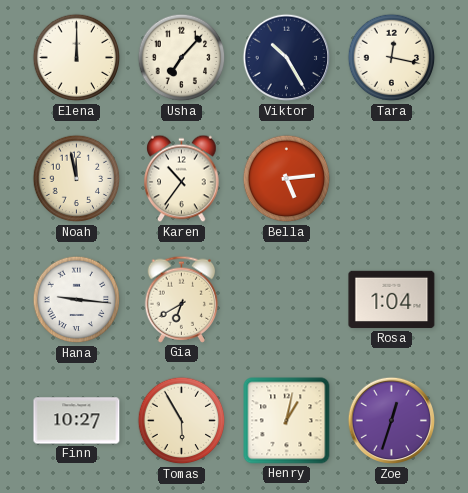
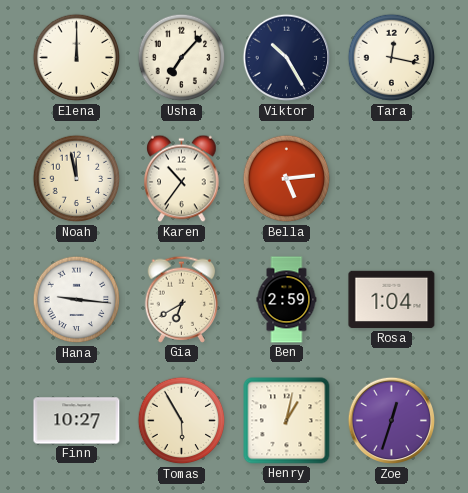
Ben: none -> 2:59
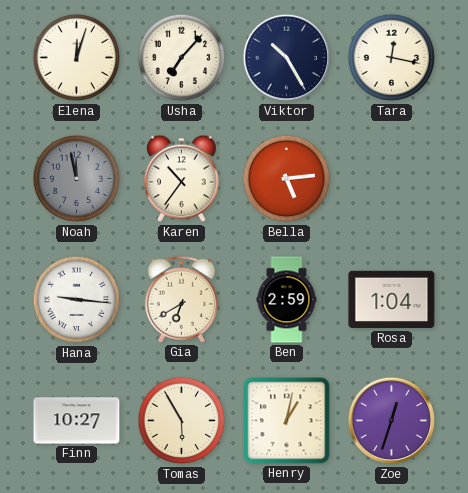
Elena: 12:00 -> 12:03
Noah dial: cream -> grey
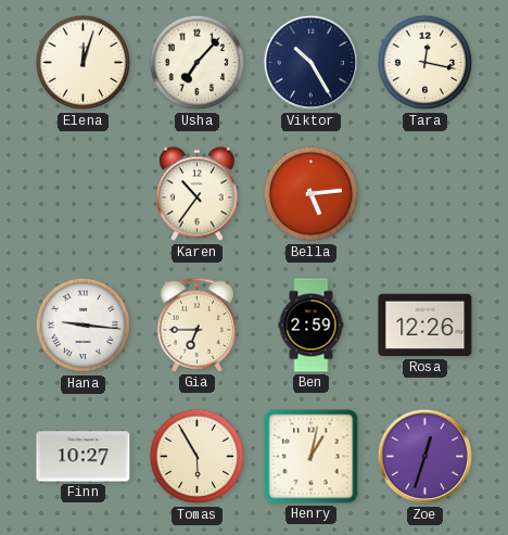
Noah: 11:58 -> none
Gia: 6:40 -> 6:45
Rosa: 1:04 -> 12:26
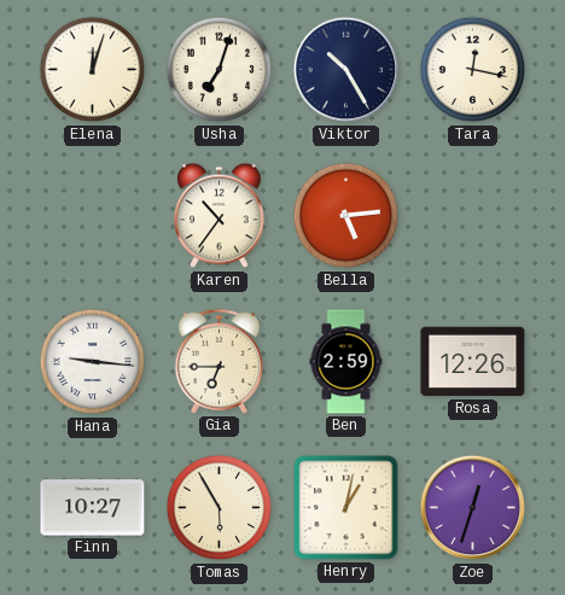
Usha: 7:07 -> 7:03
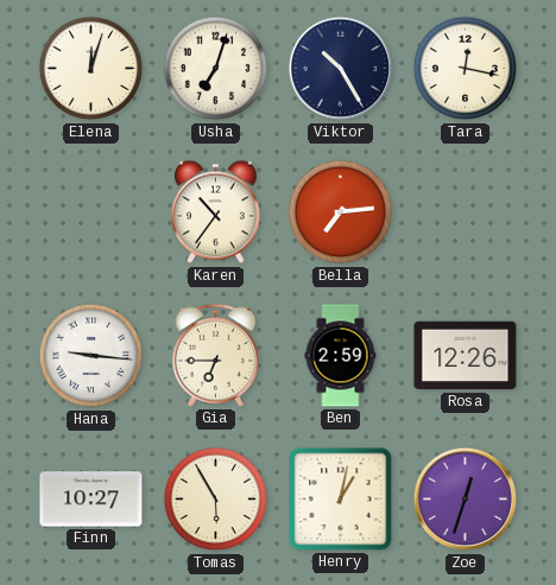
Bella: 5:14 -> 7:14
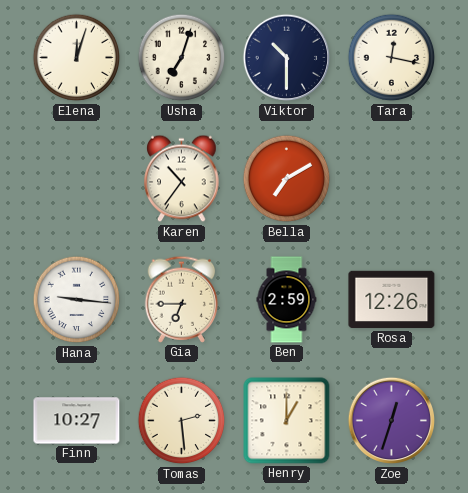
Viktor: 10:25 -> 10:30
Bella: 7:14 -> 7:10
Tomas: 5:55 -> 2:29
Henry: 1:02 -> 1:00
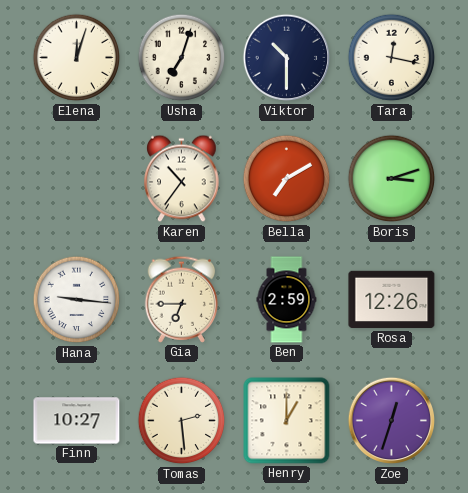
Boris: none -> 3:12
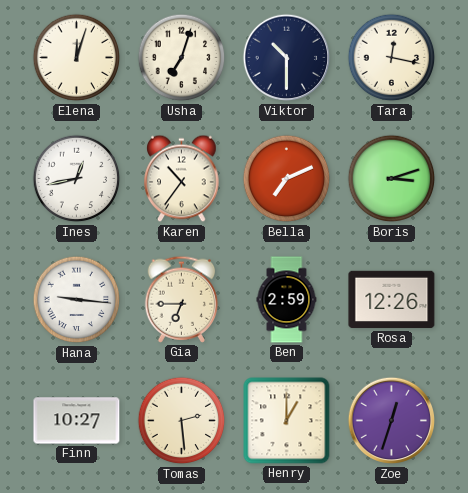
Ines: none -> 12:43
Bella: 7:10 -> 7:11
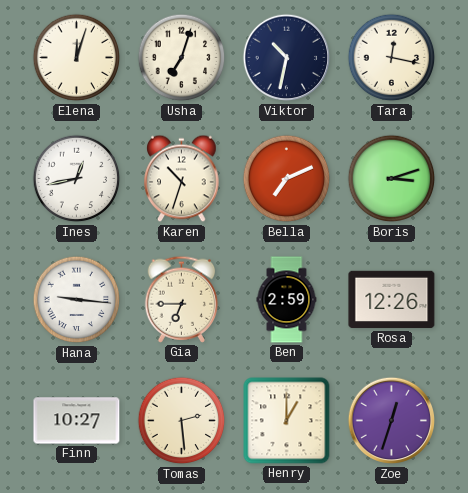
Viktor: 10:30 -> 10:32
Karen: 10:36 -> 10:33
